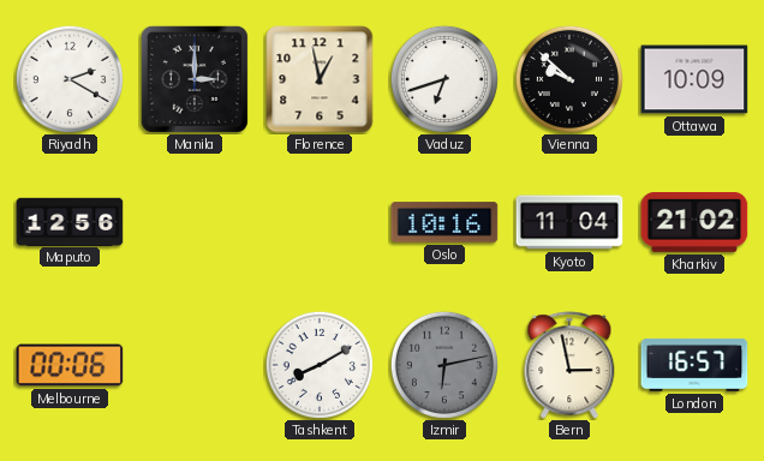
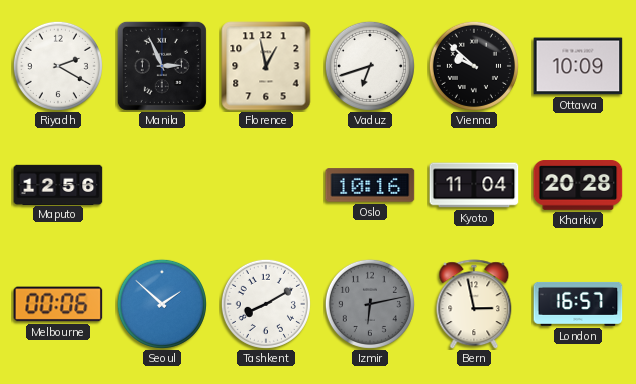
Manila: 3:00 -> 2:56
Kharkiv: 21:02 -> 20:28
Seoul: none -> 1:52
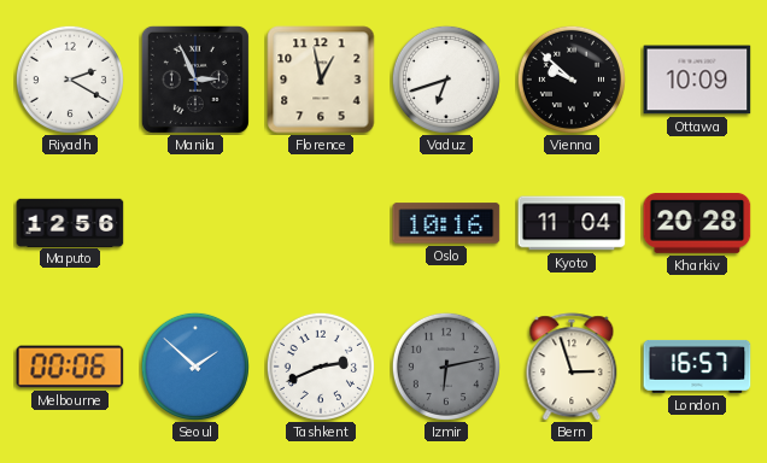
Tashkent: 8:10 -> 2:41
Bern: 2:58 -> 2:57
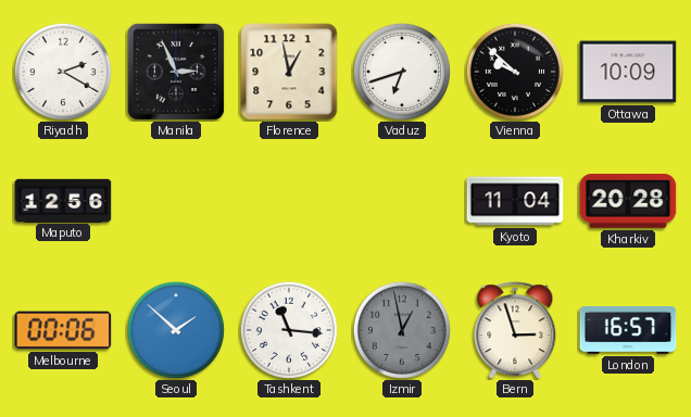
Oslo: 10:16 -> none
Tashkent: 2:41 -> 11:16
Izmir: 6:13 -> 12:58
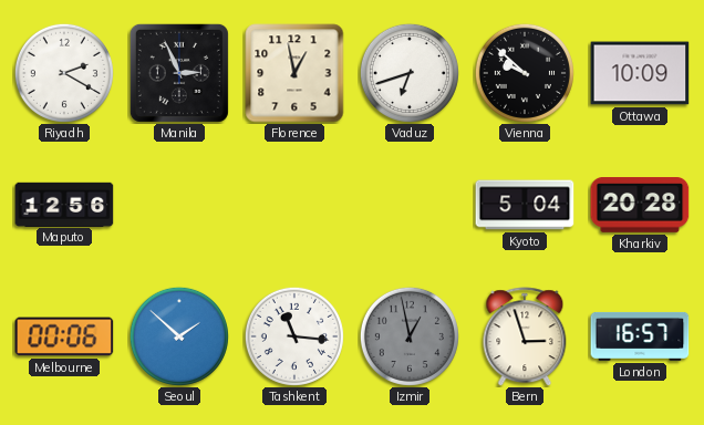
Kyoto: 11:04 -> 5:04
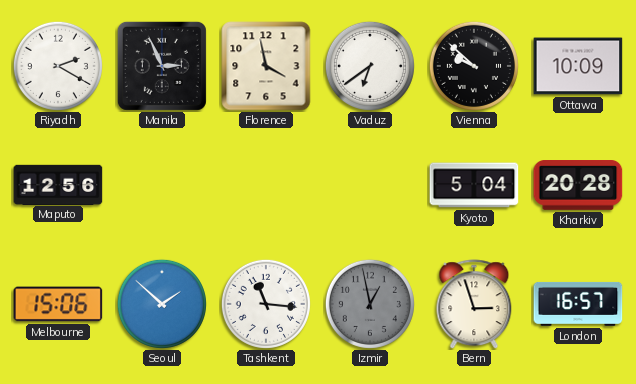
Florence: 12:58 -> 3:58
Vaduz: 6:42 -> 6:39
Melbourne: 00:06 -> 15:06
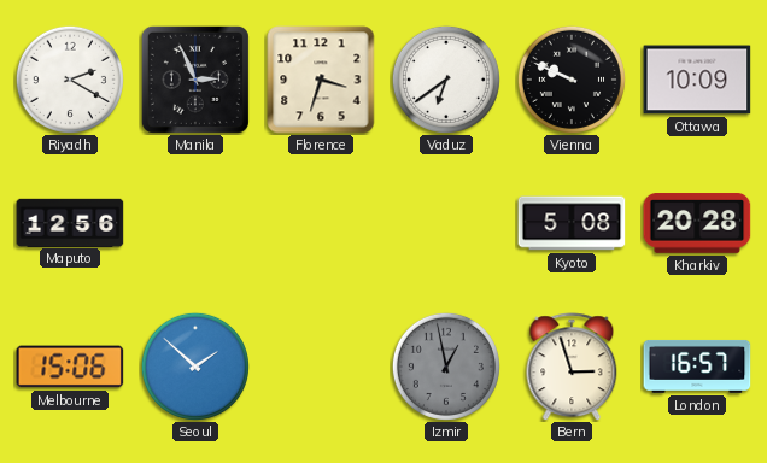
Florence: 3:58 -> 3:33
Vienna: 9:52 -> 9:49
Kyoto: 5:04 -> 5:08
Tashkent: 11:16 -> none
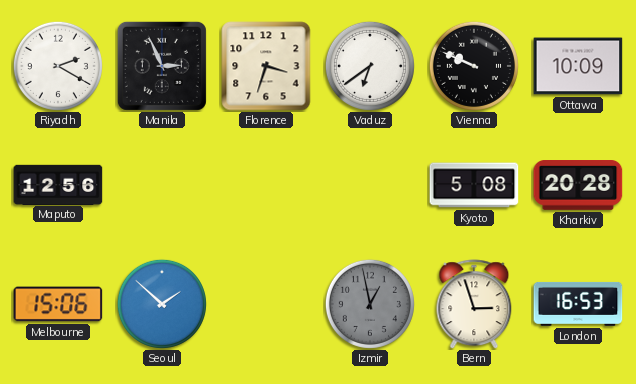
London: 16:57 -> 16:53
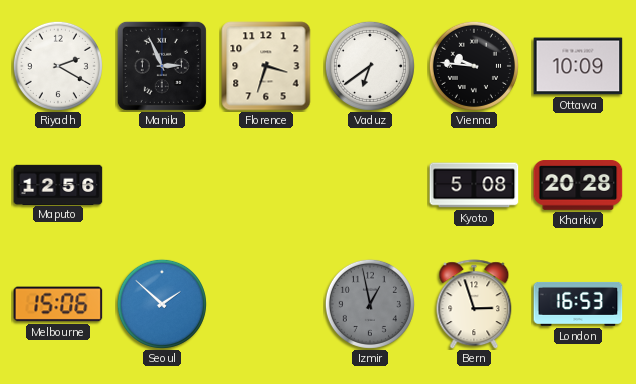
Vienna: 9:49 -> 9:46
